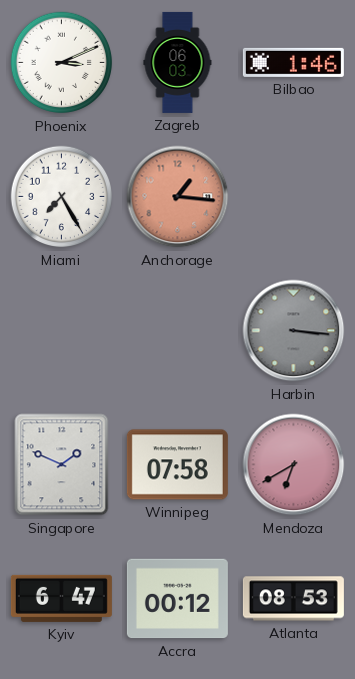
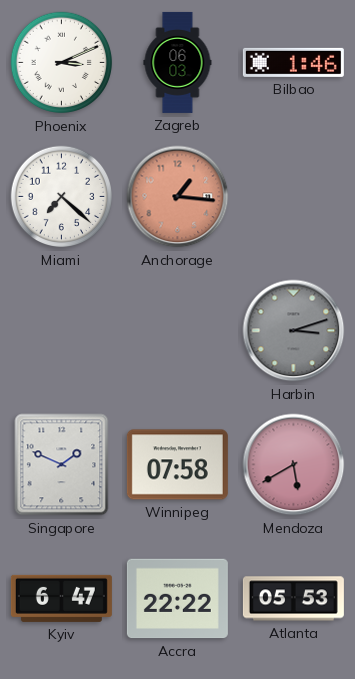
Miami: 7:25 -> 7:22
Harbin: 3:16 -> 3:12
Mendoza: 6:40 -> 5:40
Accra: 00:12 -> 22:22
Atlanta: 08:53 -> 05:53
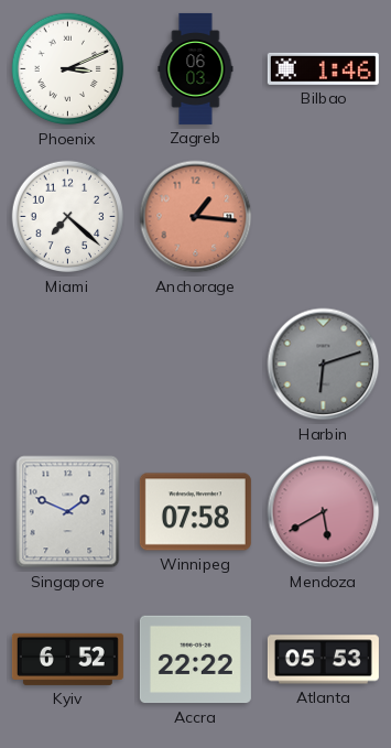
Harbin: 3:12 -> 6:12
Kyiv: 6:47 -> 6:52
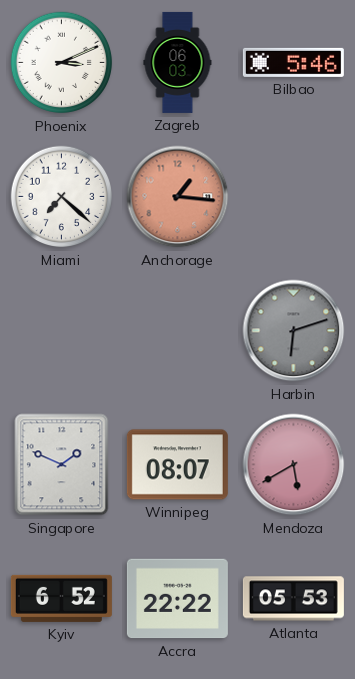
Bilbao: 1:46 -> 5:46
Winnipeg: 07:58 -> 08:07
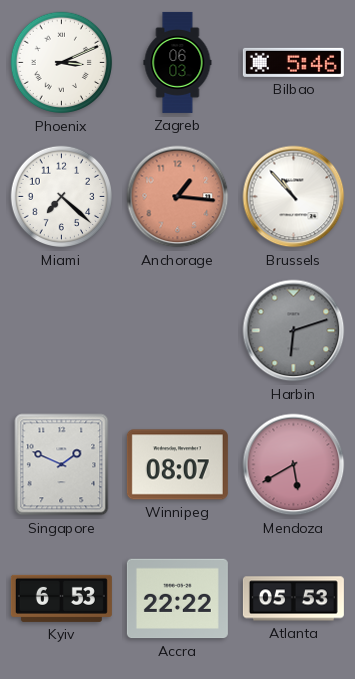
Brussels: none -> 10:53
Kyiv: 6:52 -> 6:53
